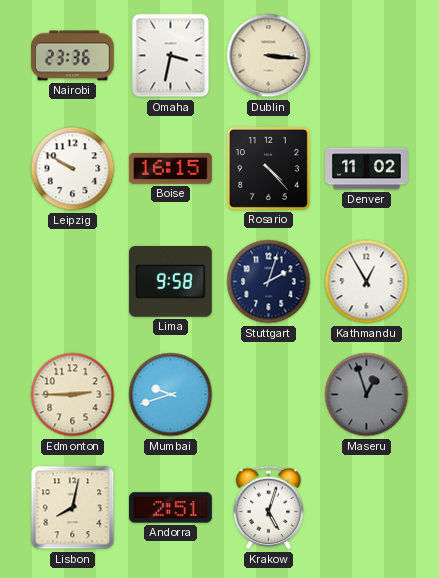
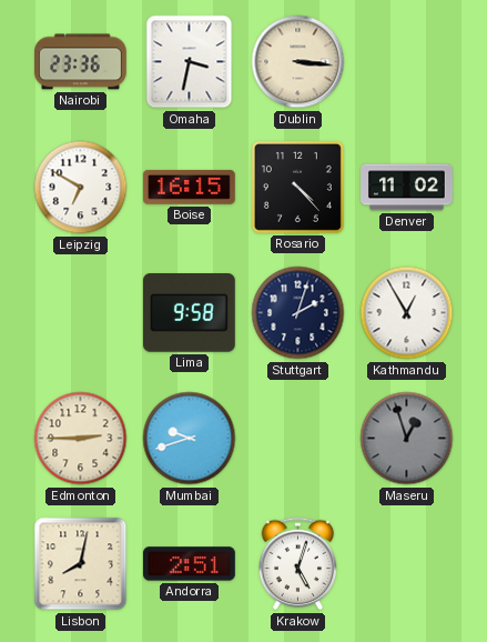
Leipzig: 9:50 -> 6:50
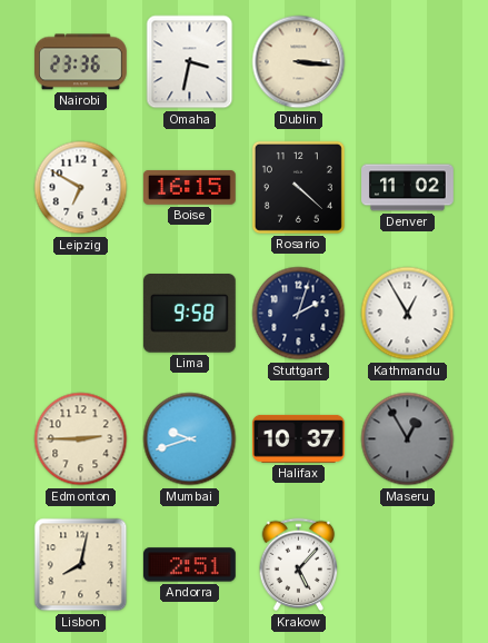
Rosario: 4:23 -> 4:22
Halifax: none -> 10:37
Maseru: 12:57 -> 12:55
Krakow: 5:03 -> 5:07
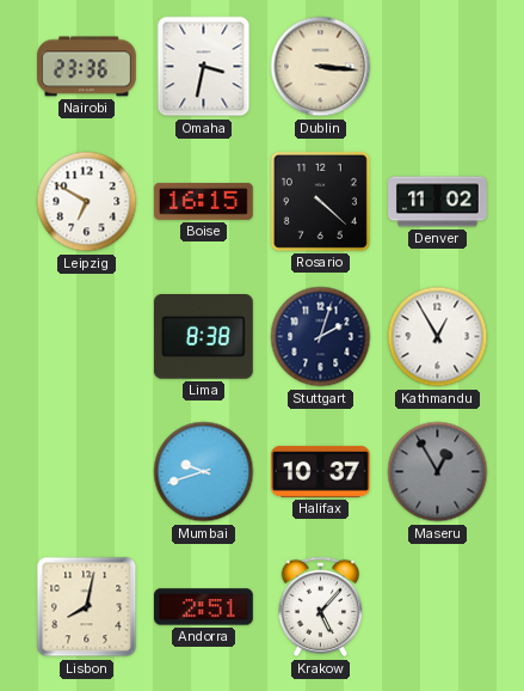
Lima: 9:58 -> 8:38
Edmonton: 2:45 -> none
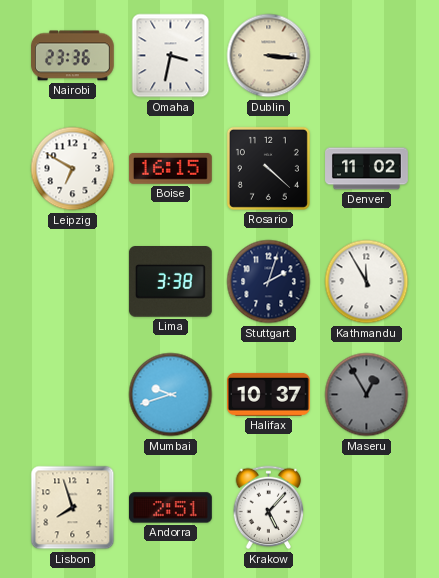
Lima: 8:38 -> 3:38
Kathmandu: 12:55 -> 11:55
Lisbon: 8:02 -> 7:57
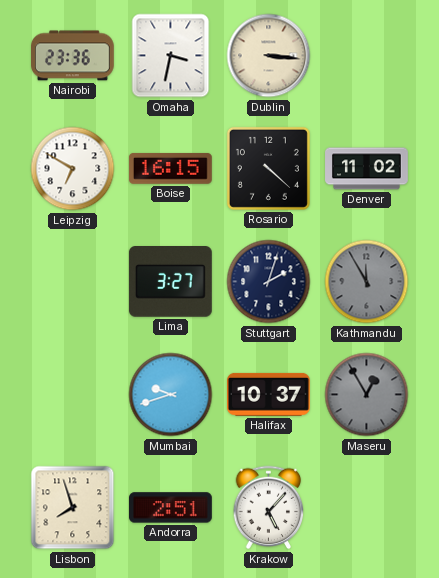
Lima: 3:38 -> 3:27
Kathmandu dial: white -> grey
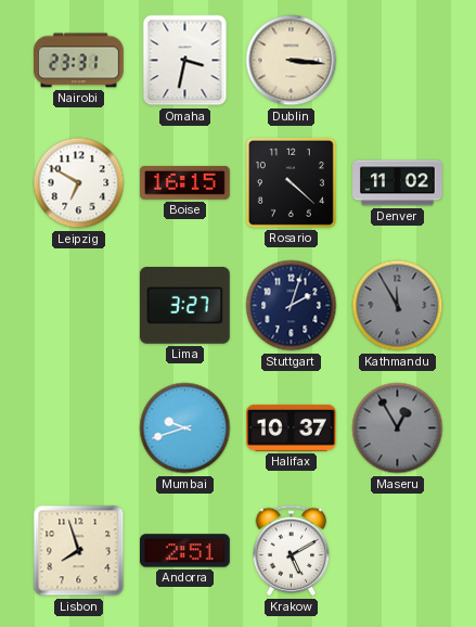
Nairobi: 23:36 -> 23:31
Krakow: 5:07 -> 5:10
